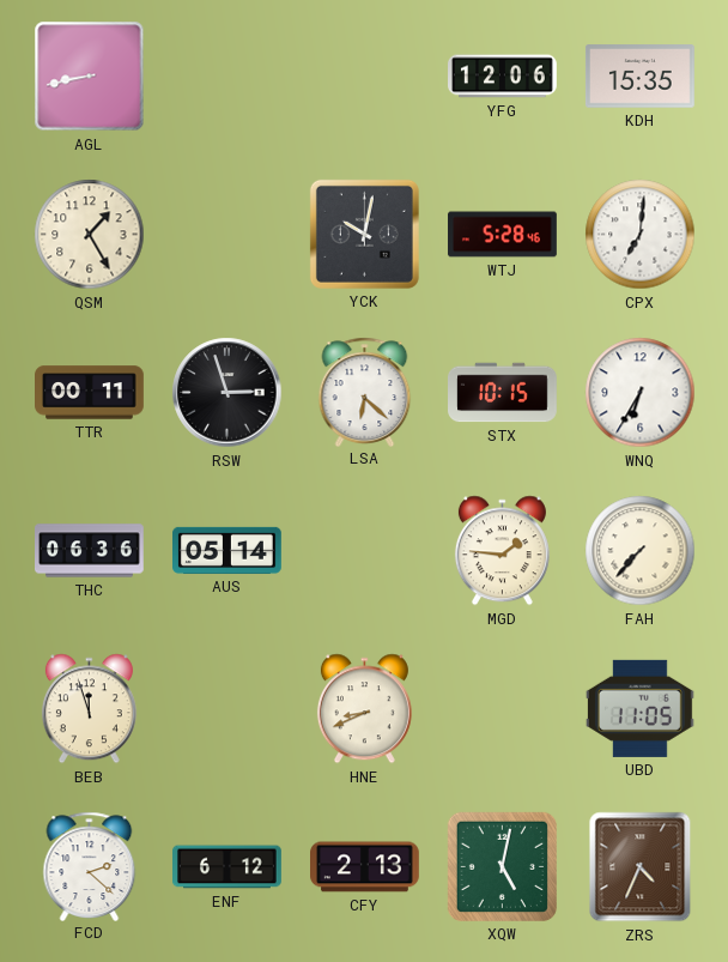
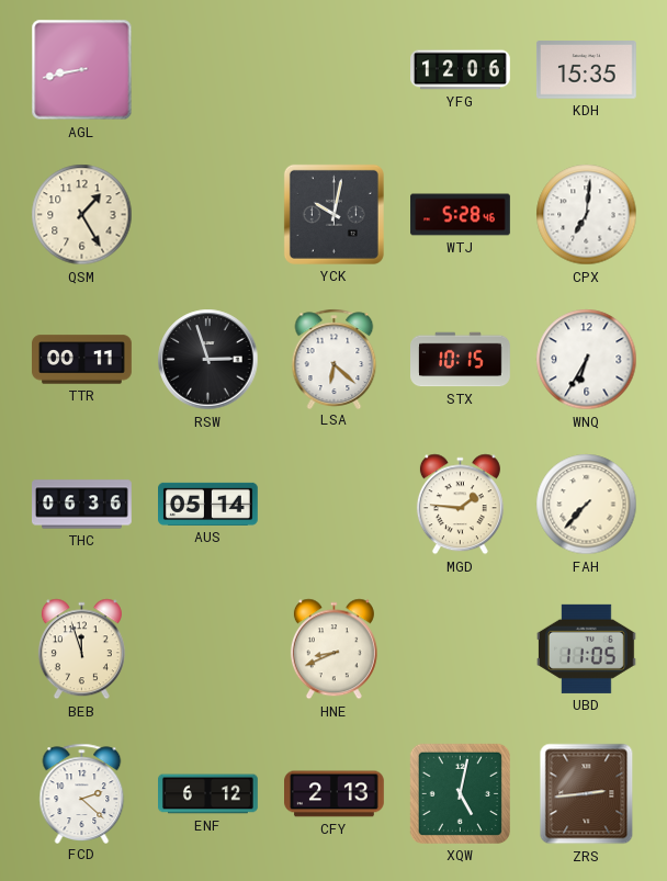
ZRS: 4:34 -> 2:44
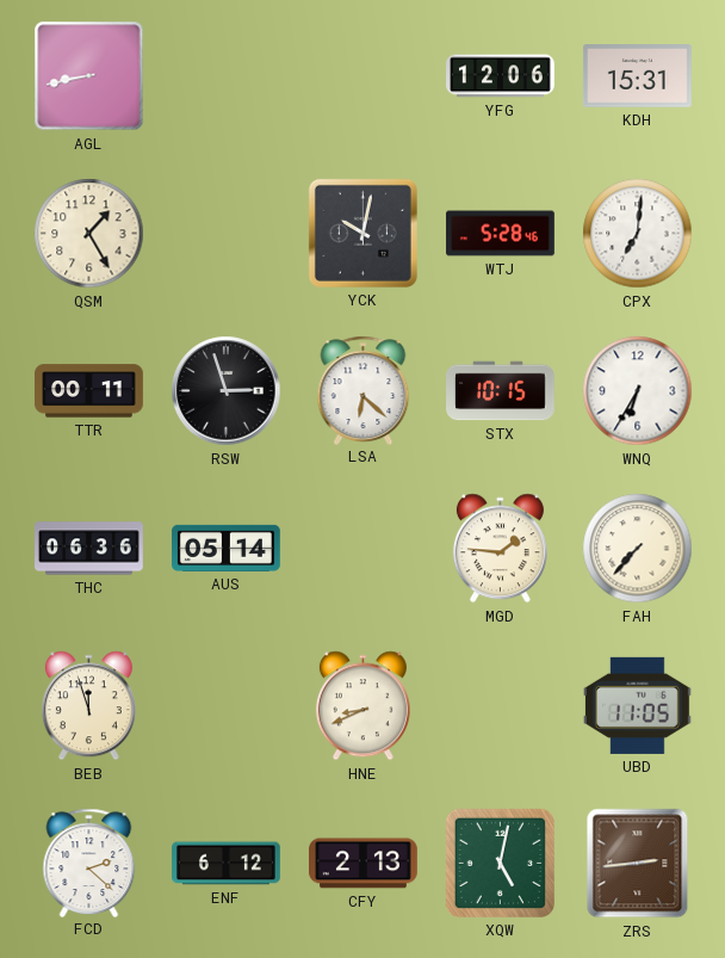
KDH: 15:35 -> 15:31
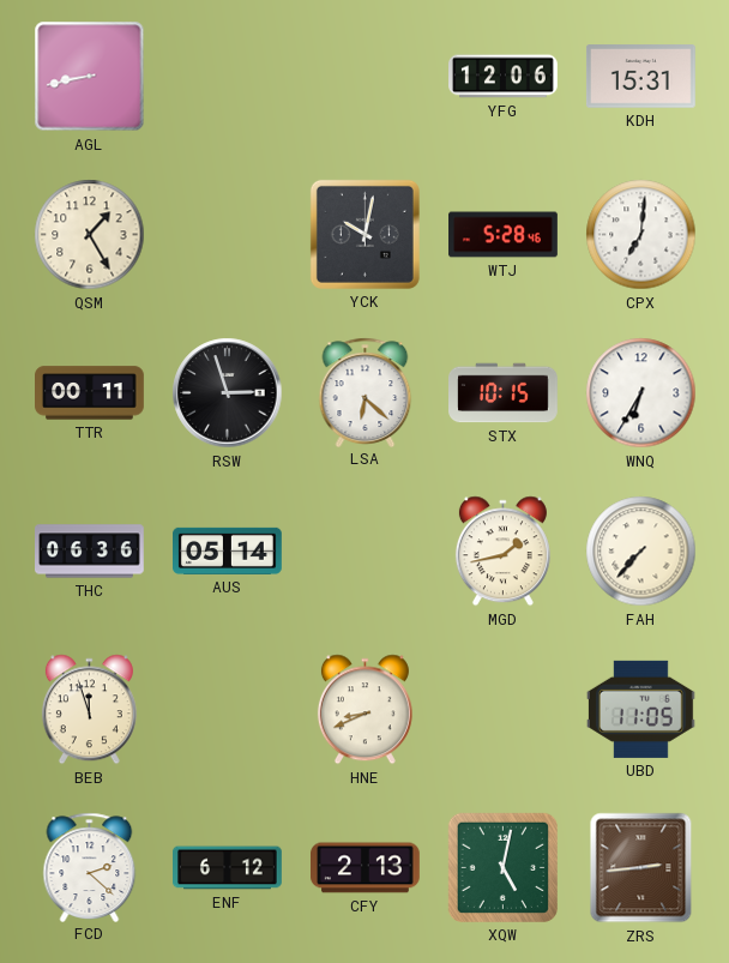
MGD: 1:46 -> 1:43
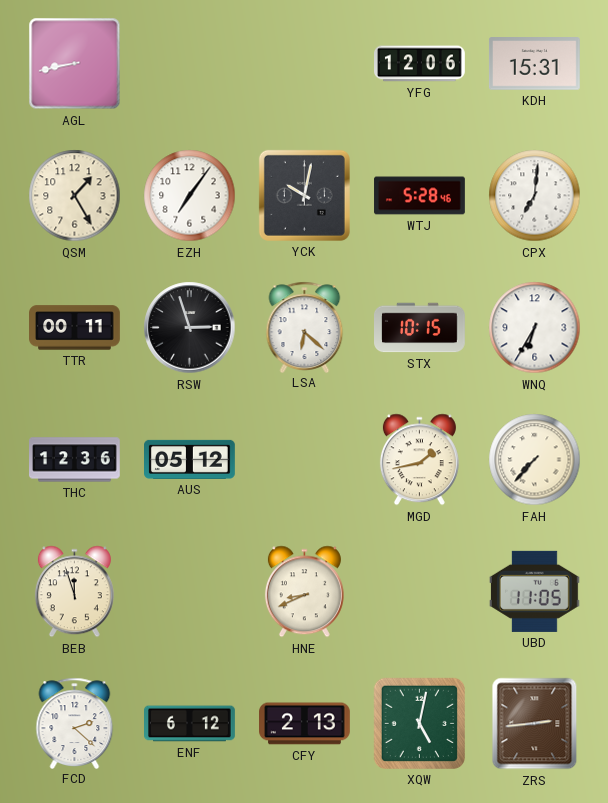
EZH: none -> 7:06
THC: 06:36 -> 12:36
AUS: 05:14 -> 05:12
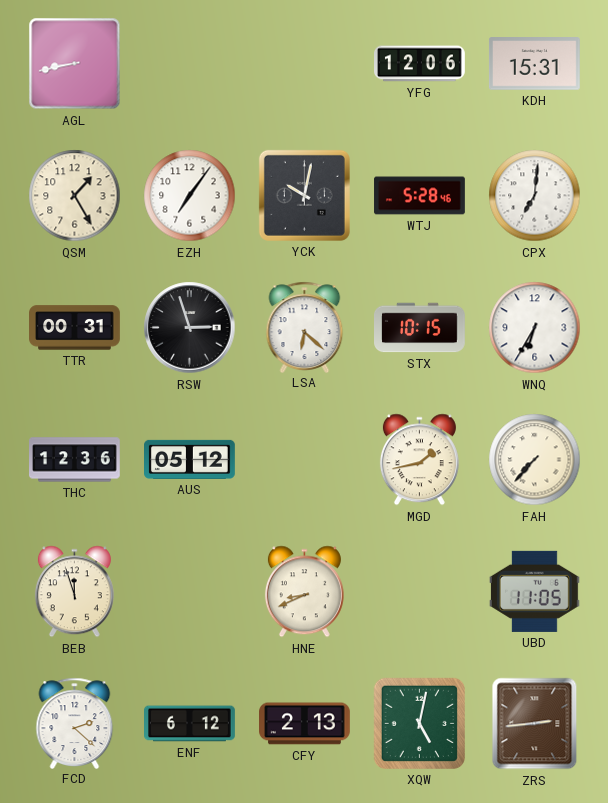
TTR: 00:11 -> 00:31
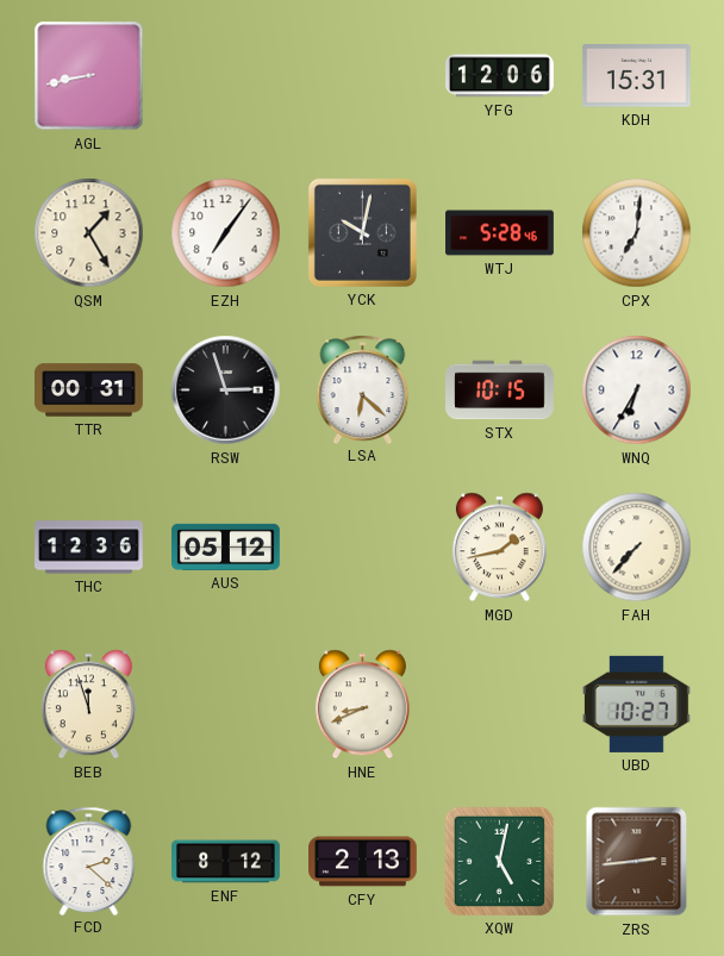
UBD: 11:05 -> 10:27
ENF: 6:12 -> 8:12
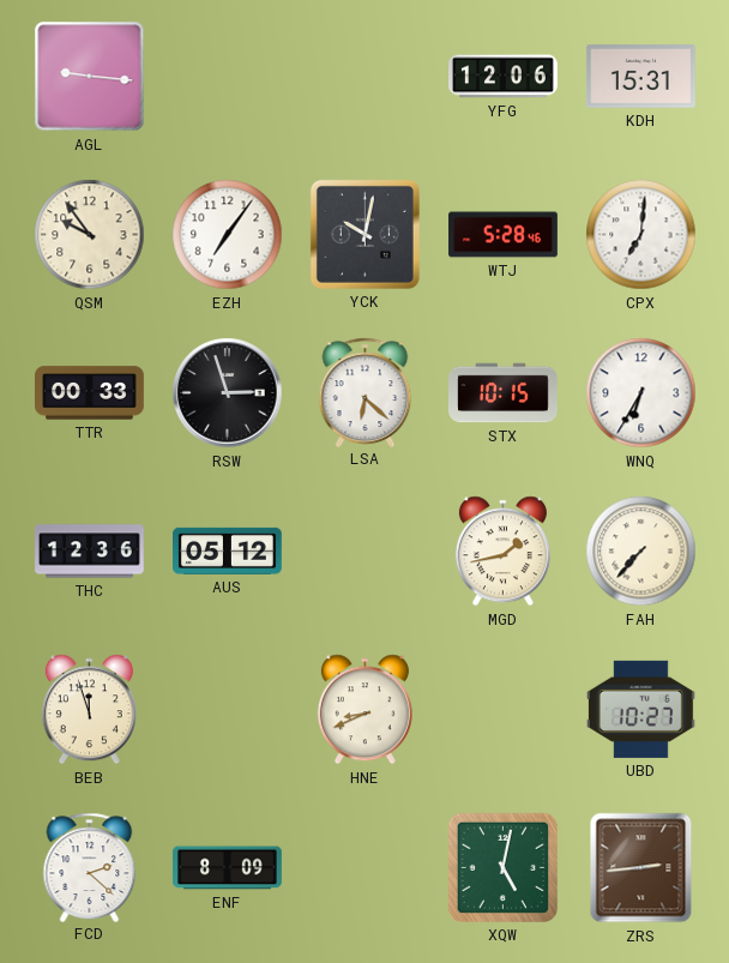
AGL: 8:43 -> 9:16
QSM: 1:25 -> 9:54
TTR: 00:31 -> 00:33
ENF: 8:12 -> 8:09
CFY: 2:13 -> none
